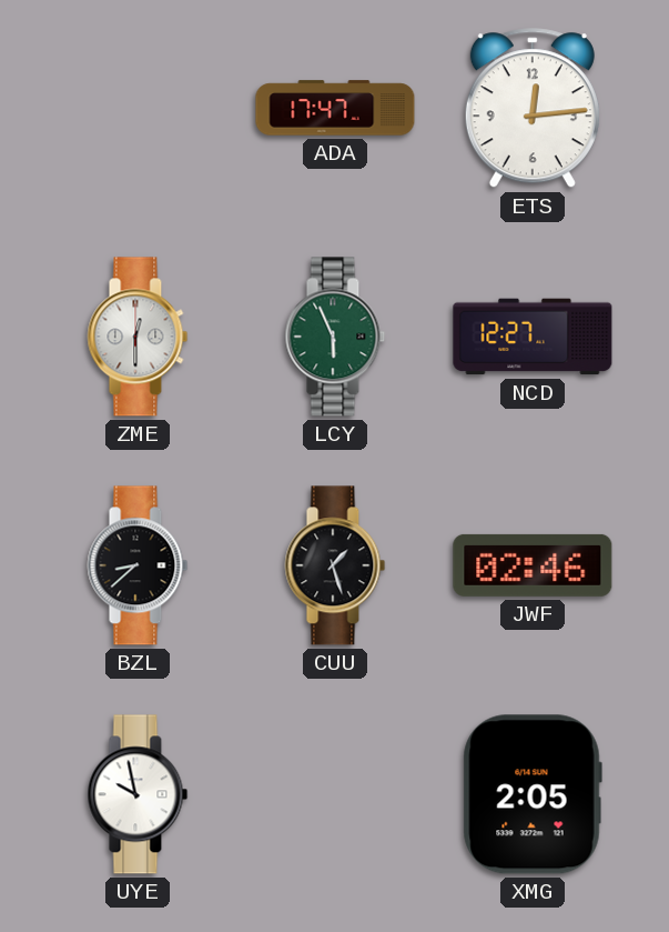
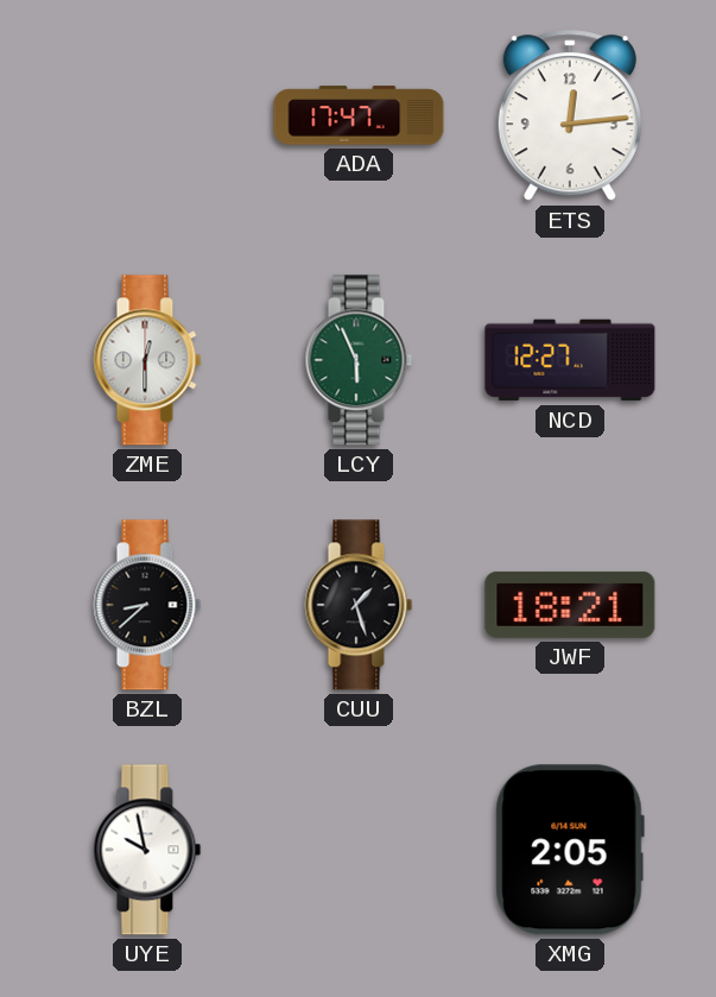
JWF: 02:46 -> 18:21
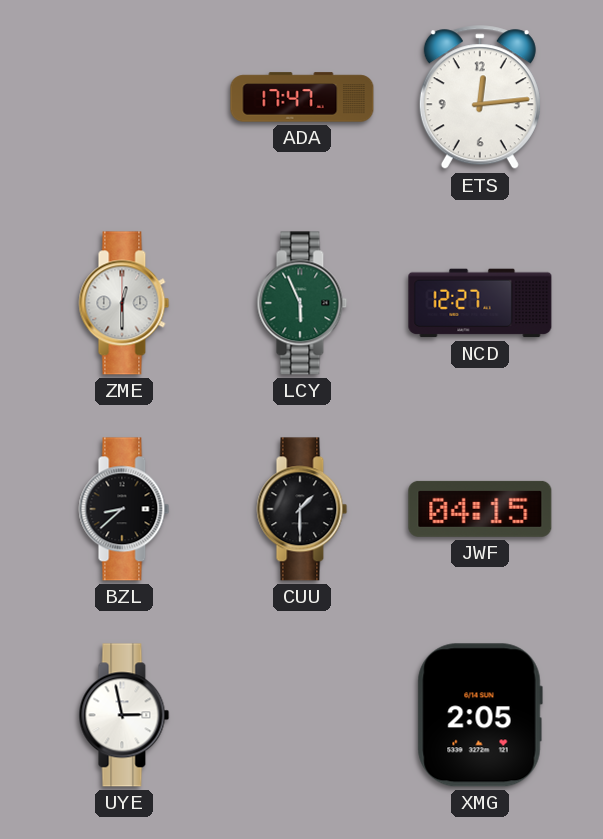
CUU: 1:27 -> 1:30
JWF: 18:21 -> 04:15
UYE: 9:58 -> 2:58
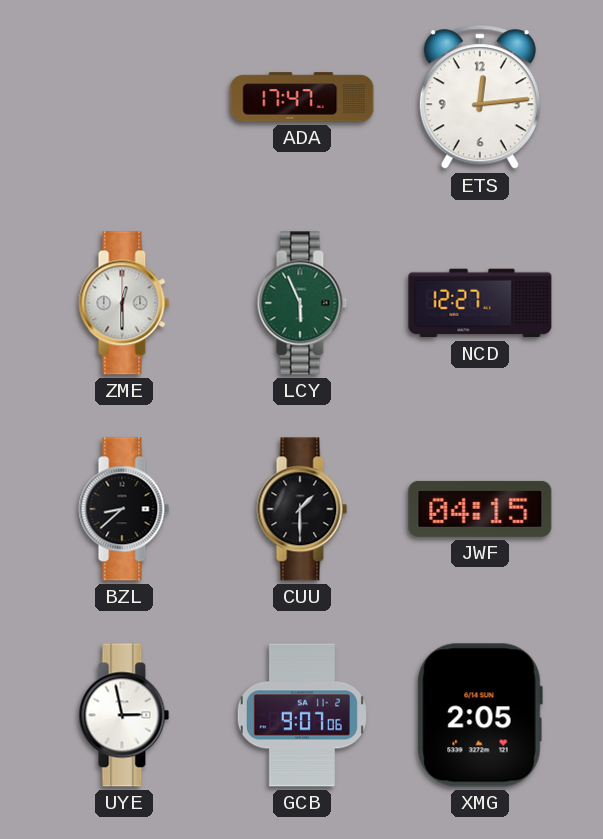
GCB: none -> 9:07
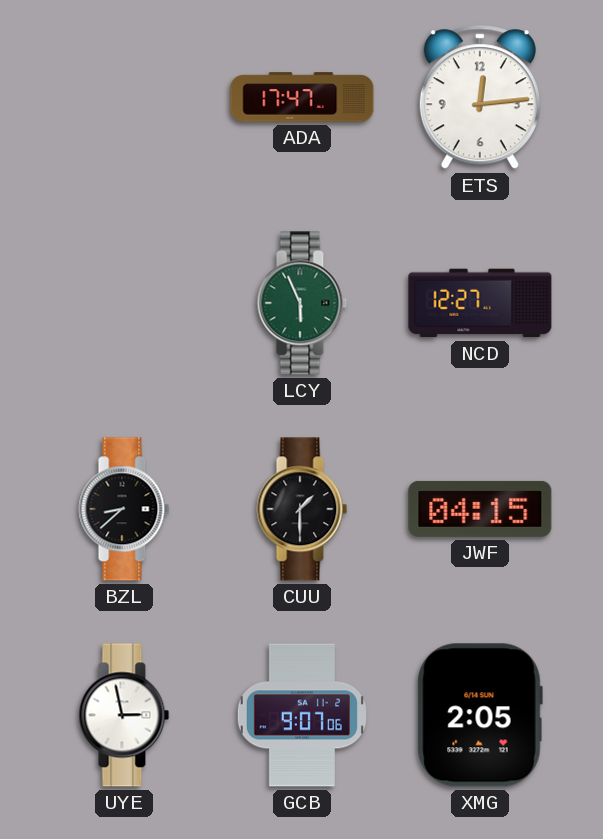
ZME: 12:30 -> none
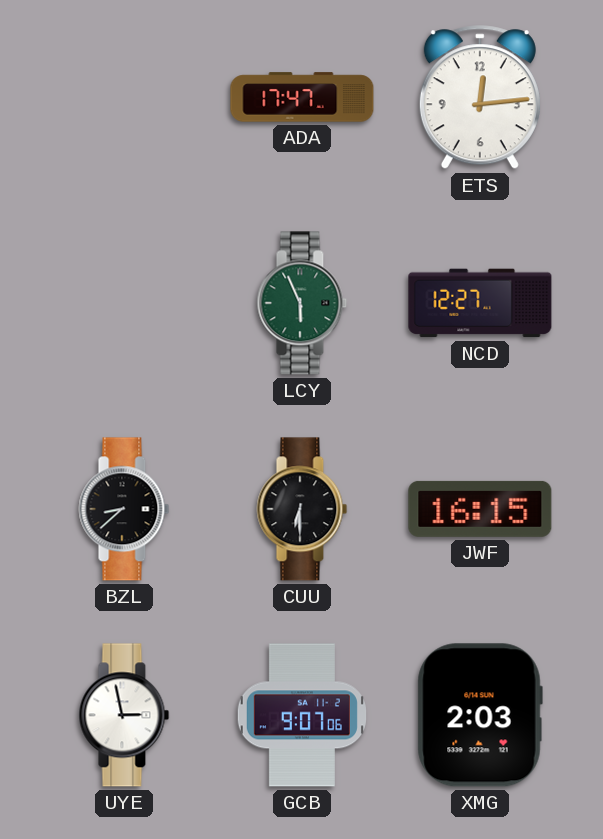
CUU: 1:30 -> 6:30
JWF: 04:15 -> 16:15
XMG: 2:05 -> 2:03
